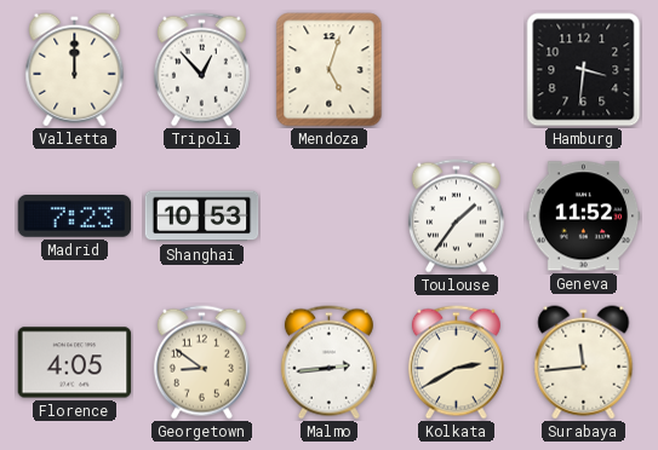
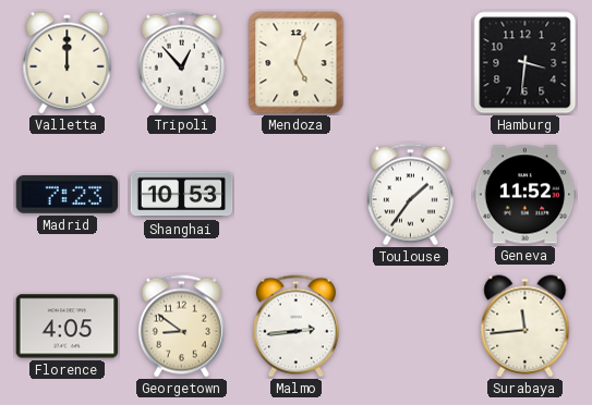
Kolkata: 2:40 -> none
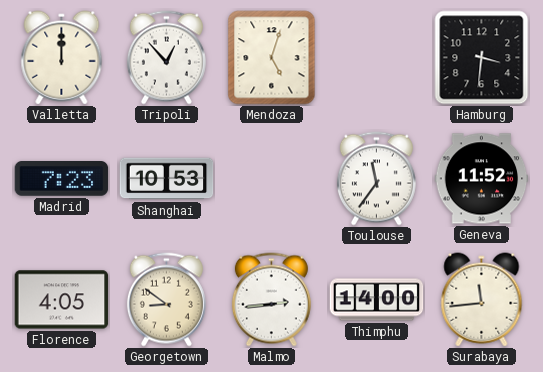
Toulouse: 1:36 -> 11:36
Thimphu: none -> 14:00
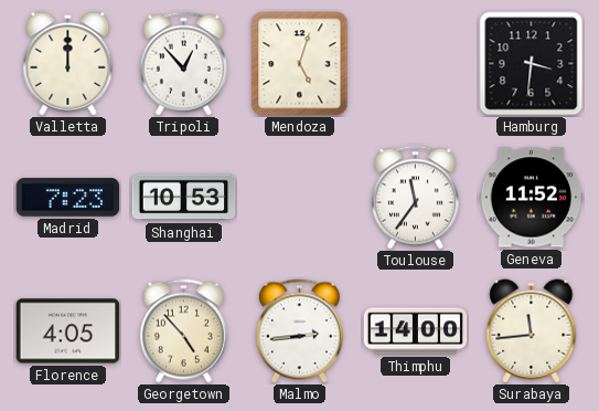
Georgetown: 8:51 -> 4:53
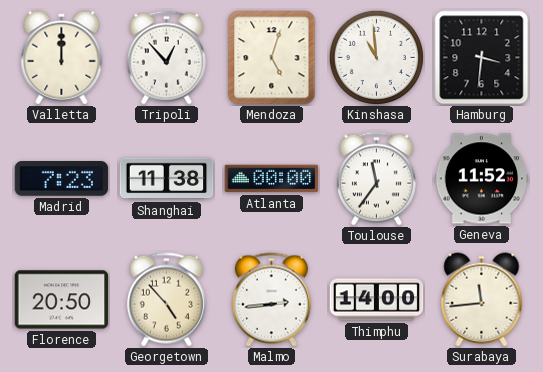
Kinshasa: none -> 10:59
Shanghai: 10:53 -> 11:38
Atlanta: none -> 00:00
Florence: 4:05 -> 20:50
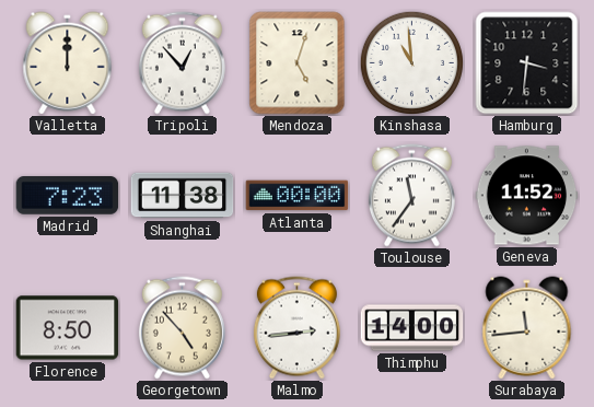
Florence: 20:50 -> 8:50
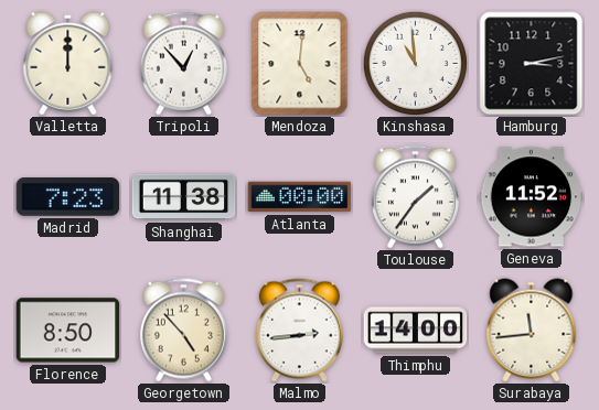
Mendoza: 5:03 -> 5:01
Hamburg: 3:31 -> 3:13
Toulouse: 11:36 -> 1:36
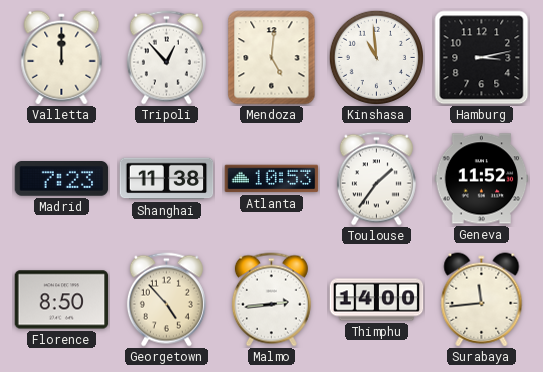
Atlanta: 00:00 -> 10:53
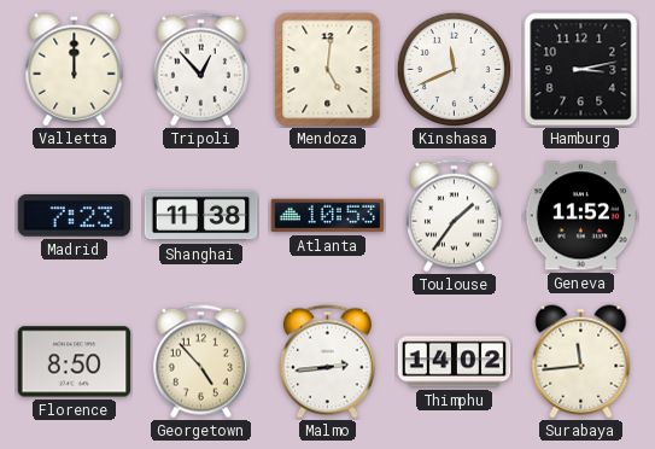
Kinshasa: 10:59 -> 11:41
Thimphu: 14:00 -> 14:02
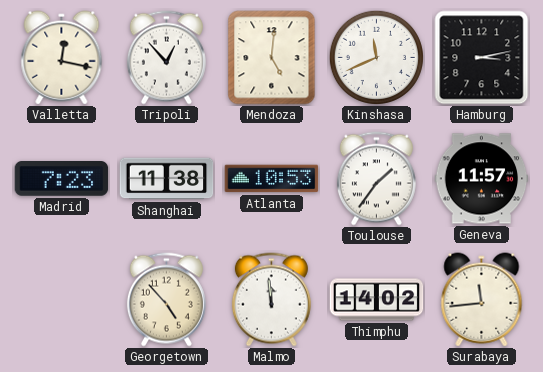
Valletta: 12:00 -> 12:17
Geneva: 11:52 -> 11:57
Florence: 8:50 -> none
Malmo: 2:44 -> 11:59
